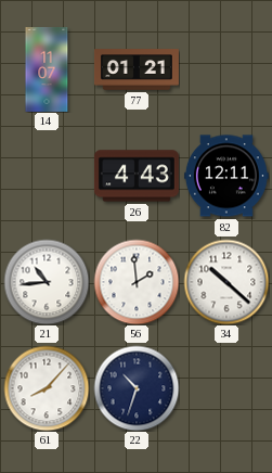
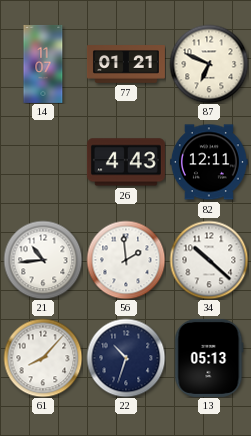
87: none -> 6:49
13: none -> 05:13
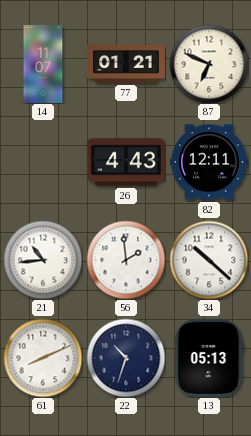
61: 8:07 -> 8:11
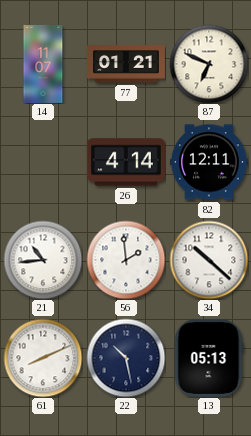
26: 4:43 -> 4:14
22: 10:33 -> 10:28
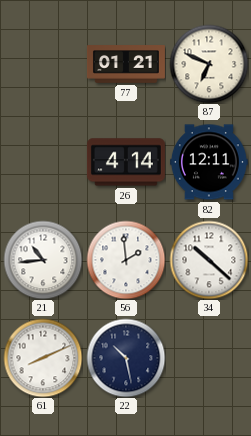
14: 11:07 -> none
13: 05:13 -> none
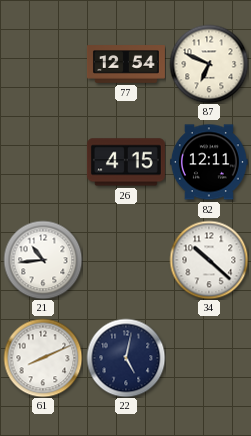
77: 01:21 -> 12:54
26: 4:14 -> 4:15
56: 1:59 -> none
22: 10:28 -> 5:02
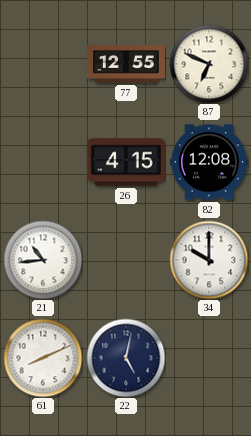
77: 12:54 -> 12:55
82: 12:11 -> 12:08
34: 10:22 -> 10:00
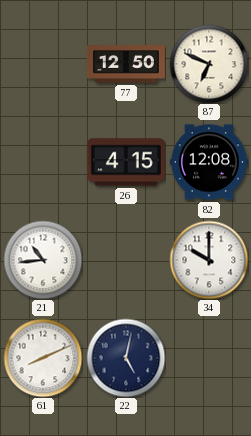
77: 12:55 -> 12:50
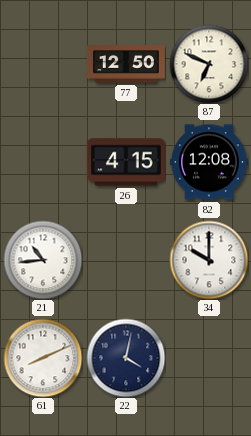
22: 5:02 -> 4:02
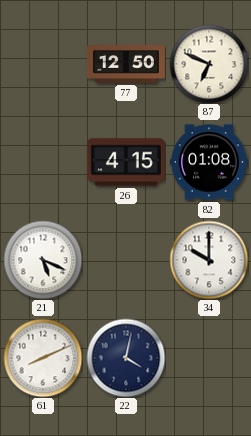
82: 12:08 -> 01:08
21: 10:44 -> 5:19
